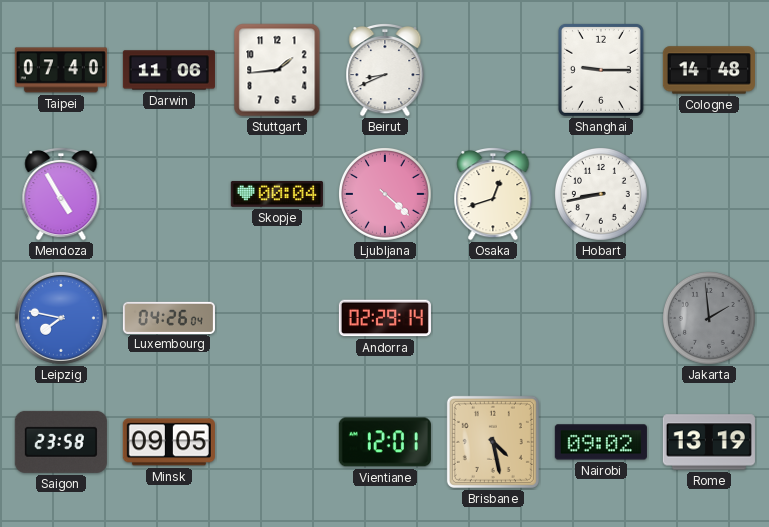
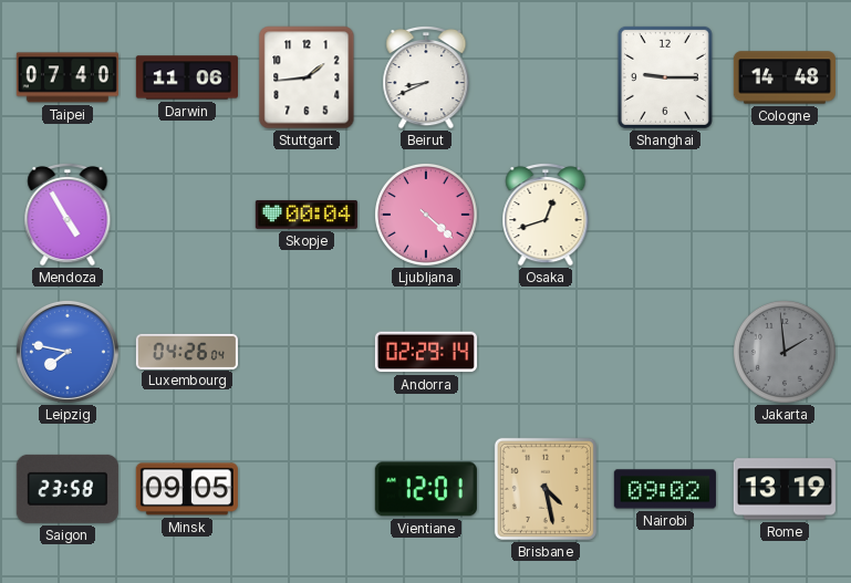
Hobart: 8:43 -> none
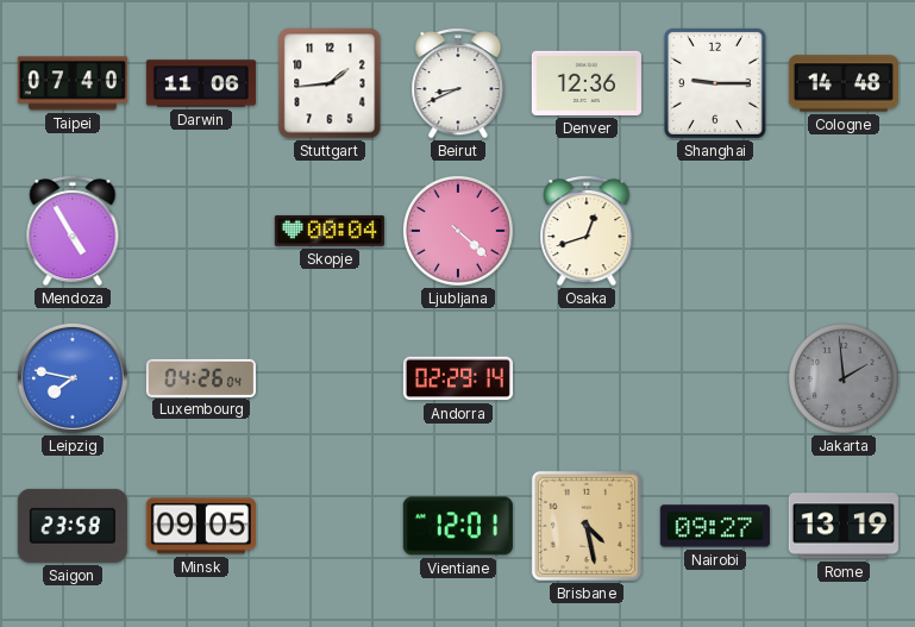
Denver: none -> 12:36
Nairobi: 09:02 -> 09:27
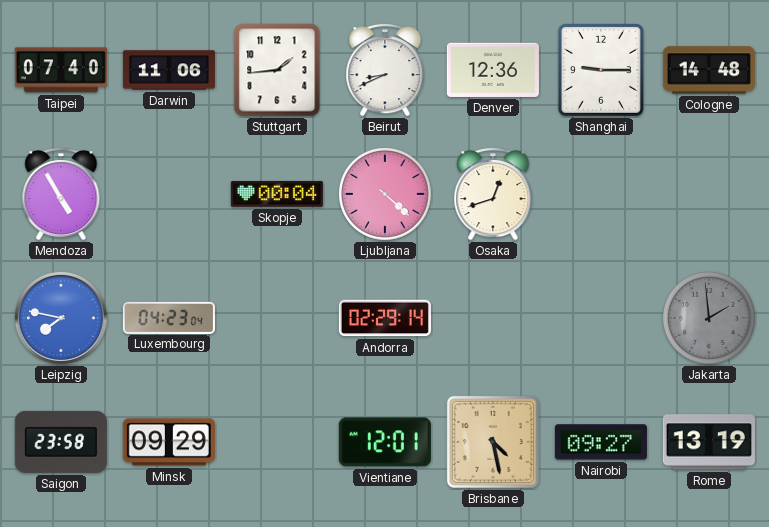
Luxembourg: 04:26 -> 04:23
Minsk: 09:05 -> 09:29
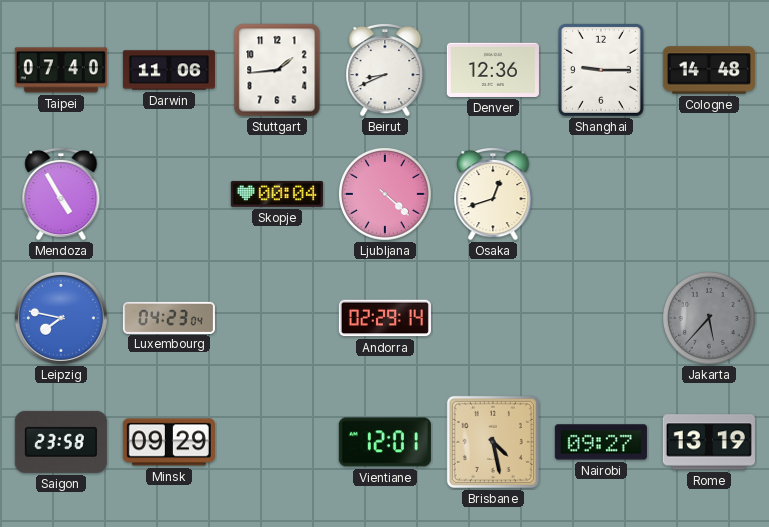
Jakarta: 1:59 -> 5:37
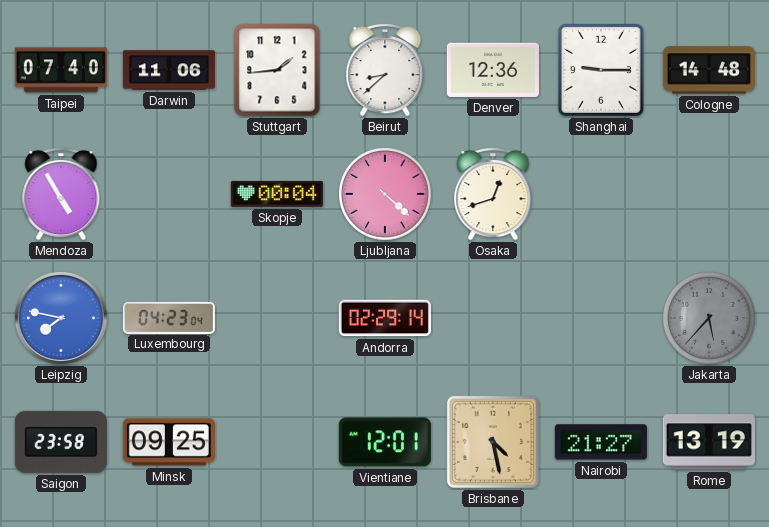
Beirut: 8:41 -> 8:38
Minsk: 09:29 -> 09:25
Nairobi: 09:27 -> 21:27
